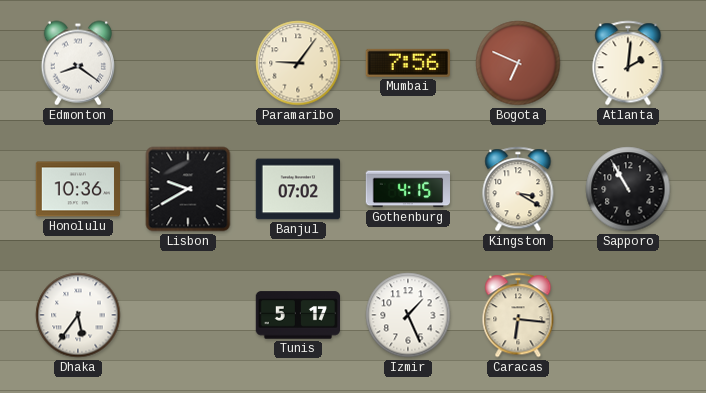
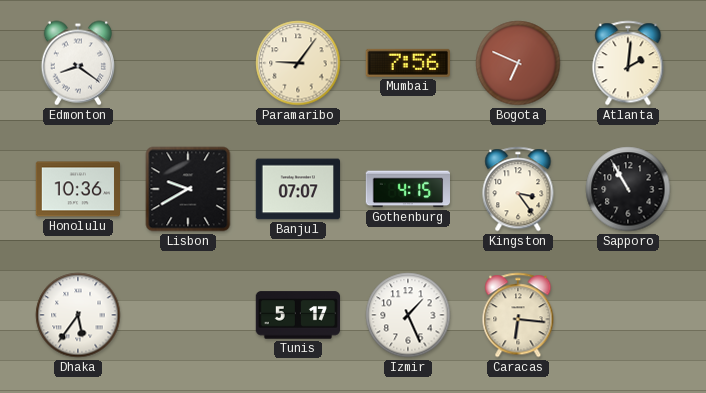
Banjul: 07:02 -> 07:07
Kingston: 3:20 -> 3:24
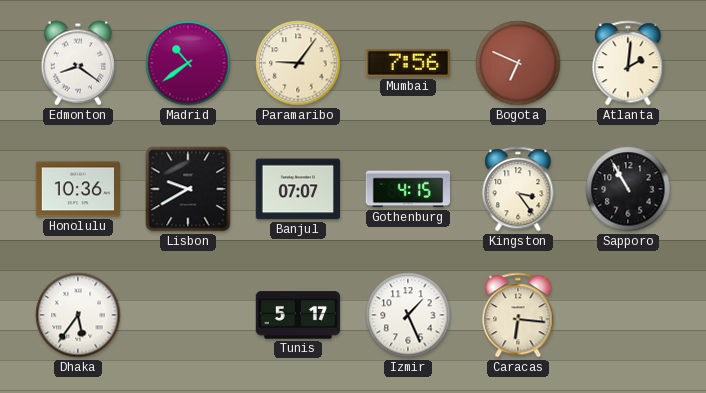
Madrid: none -> 10:39
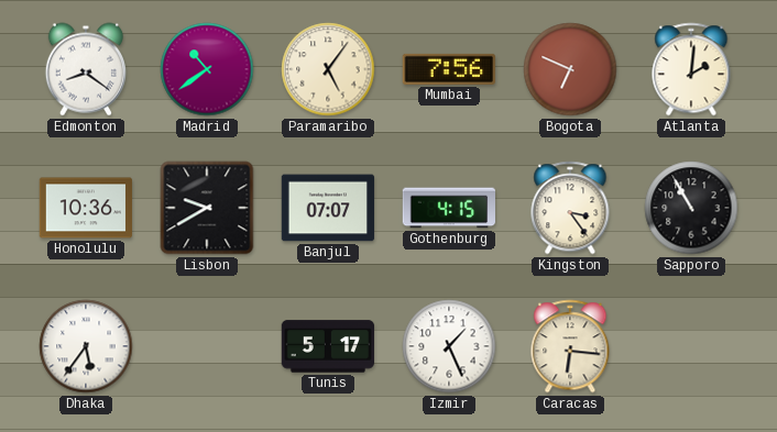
Paramaribo: 9:06 -> 5:06
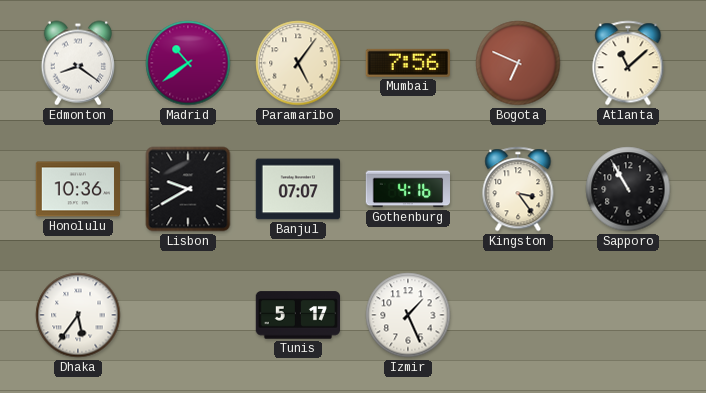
Atlanta: 2:01 -> 11:08
Gothenburg: 4:15 -> 4:16
Caracas: 6:16 -> none
